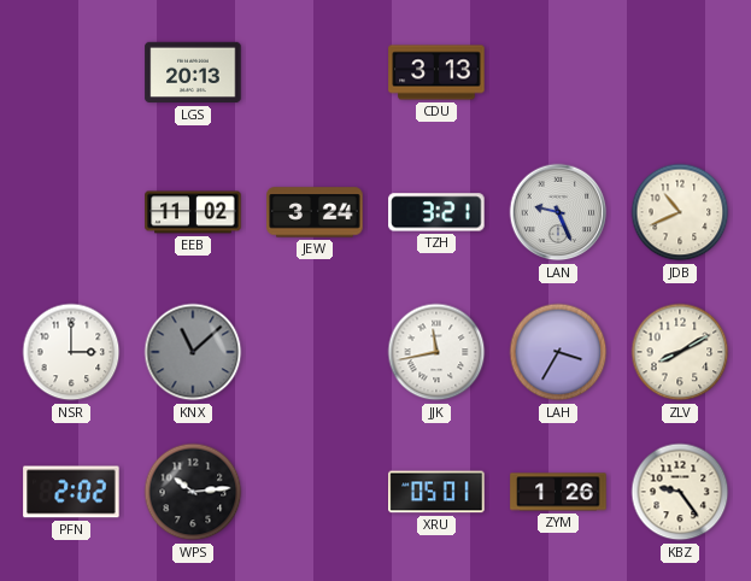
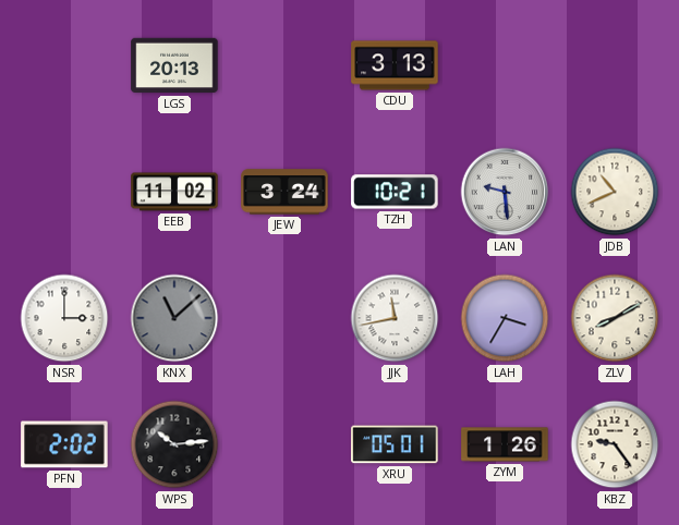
TZH: 3:21 -> 10:21
LAN: 9:26 -> 9:29
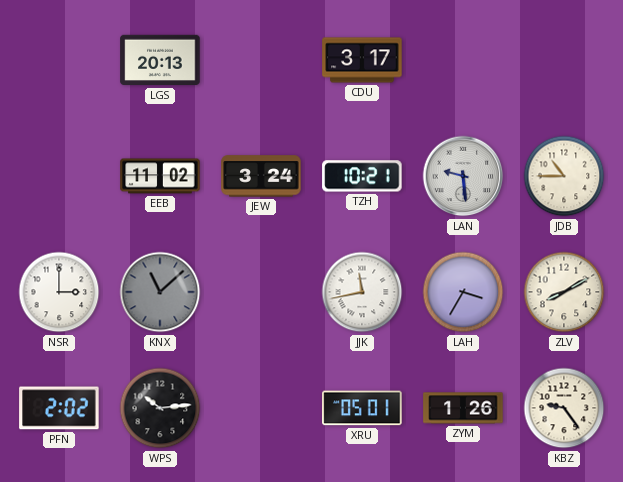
CDU: 3:13 -> 3:17
JDB: 10:41 -> 10:45
